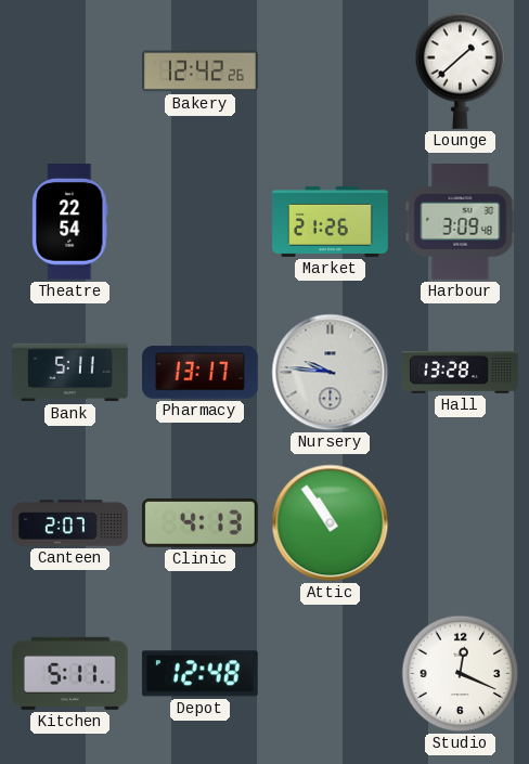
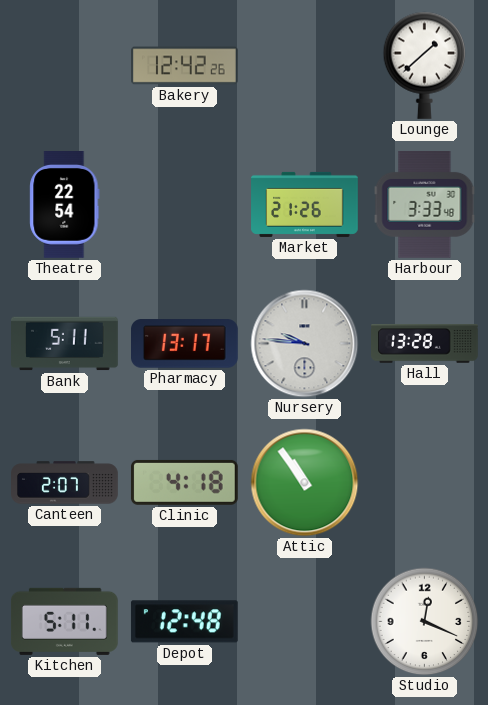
Harbour: 3:09 -> 3:33
Clinic: 4:13 -> 4:18
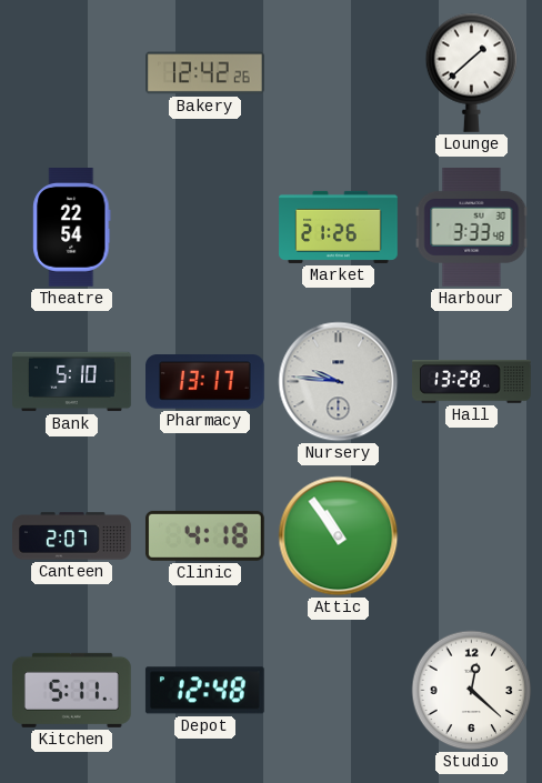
Bank: 5:11 -> 5:10
Studio: 12:19 -> 12:22
